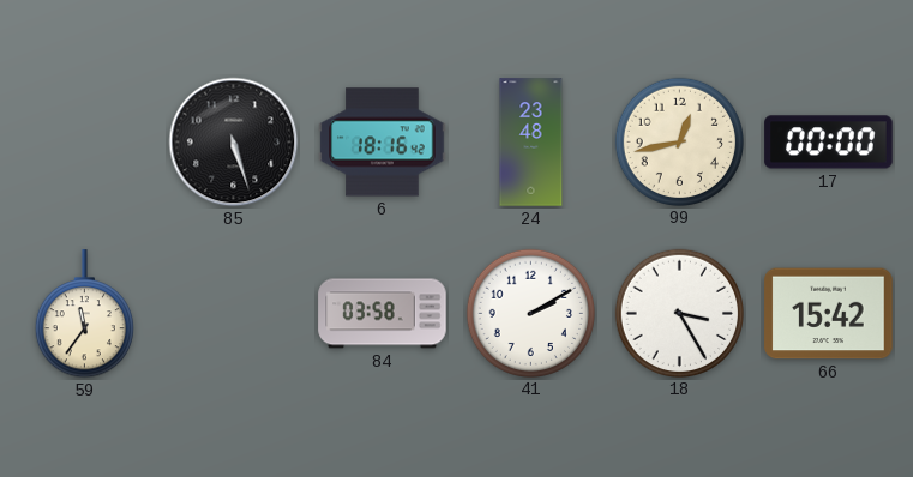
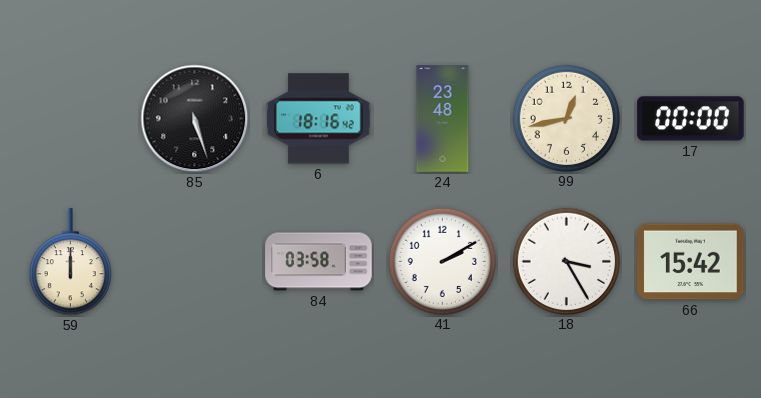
59: 11:36 -> 12:00
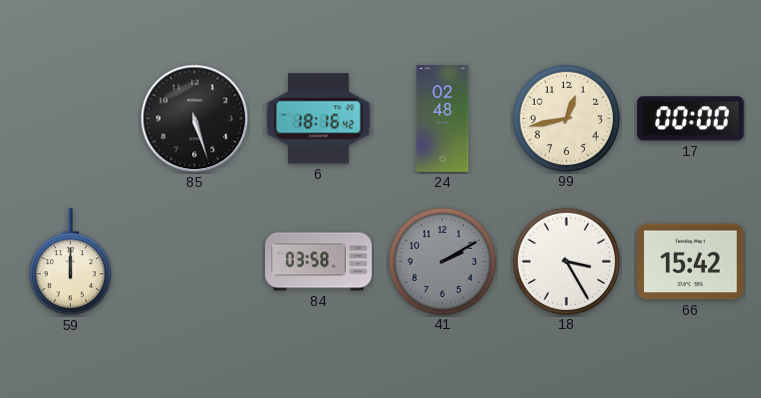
24: 23:48 -> 02:48
41 dial: white -> grey
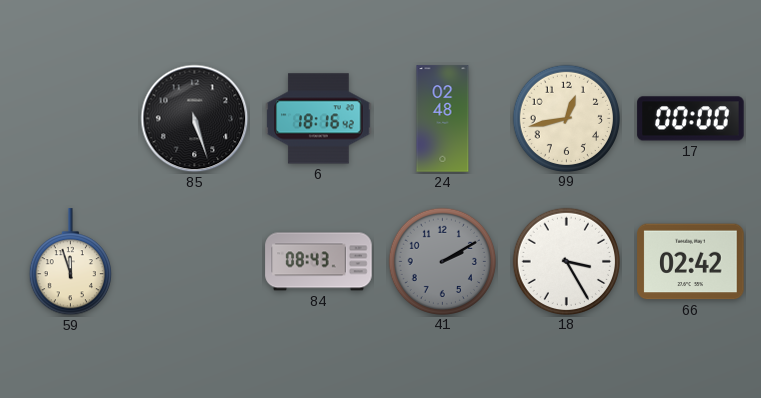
59: 12:00 -> 11:57
84: 03:58 -> 08:43
66: 15:42 -> 02:42
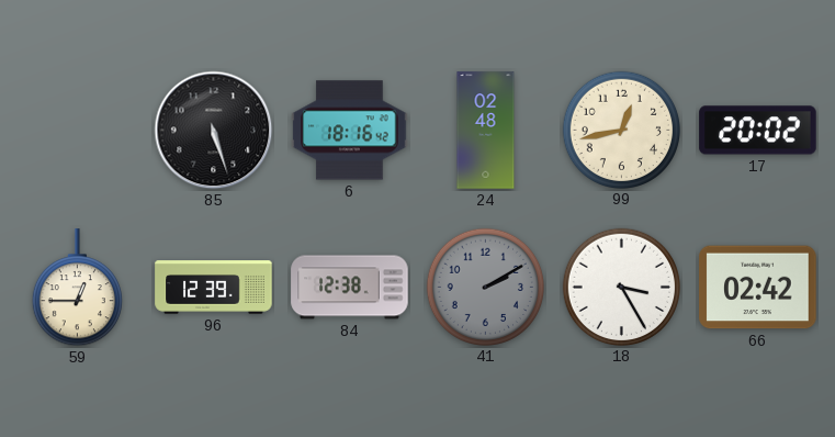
17: 00:00 -> 20:02
59: 11:57 -> 12:45
96: none -> 12:39
84: 08:43 -> 12:38
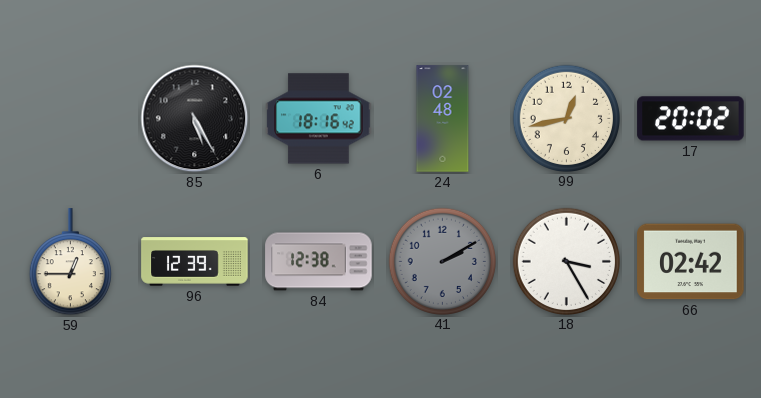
85: 5:27 -> 5:25
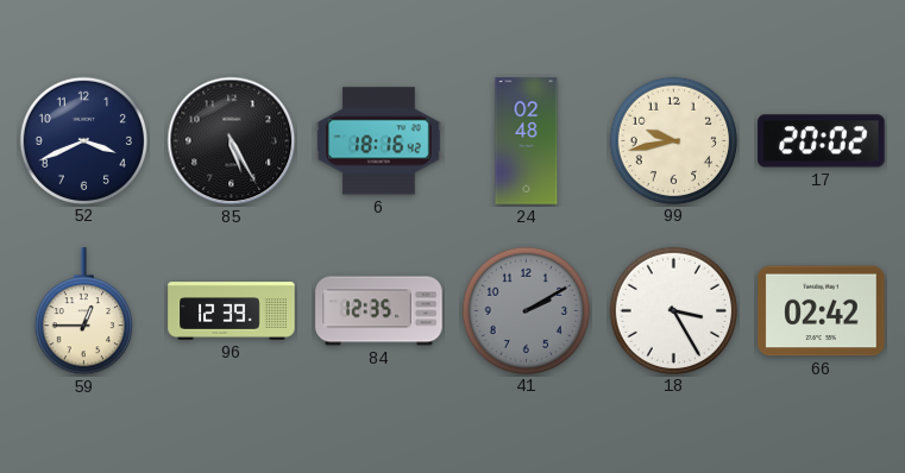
52: none -> 3:41
99: 12:43 -> 9:43
84: 12:38 -> 12:35
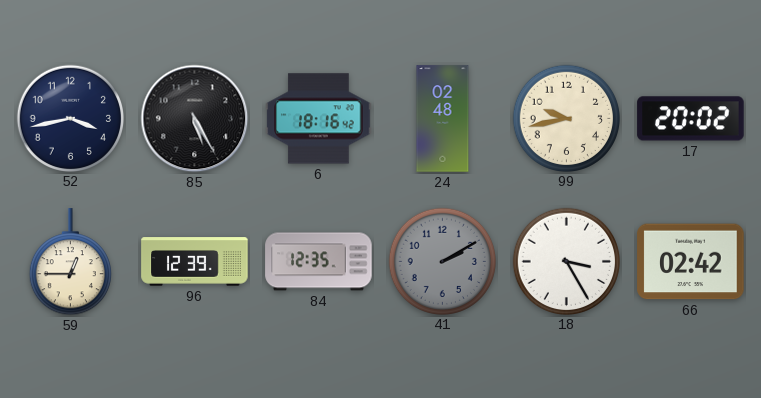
52: 3:41 -> 3:43
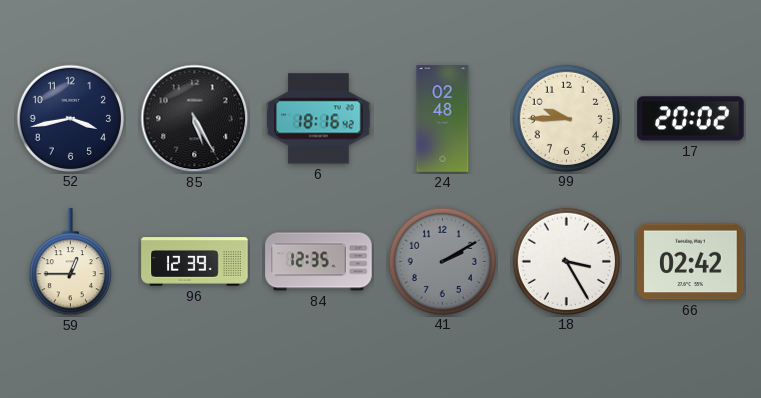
99: 9:43 -> 9:45
